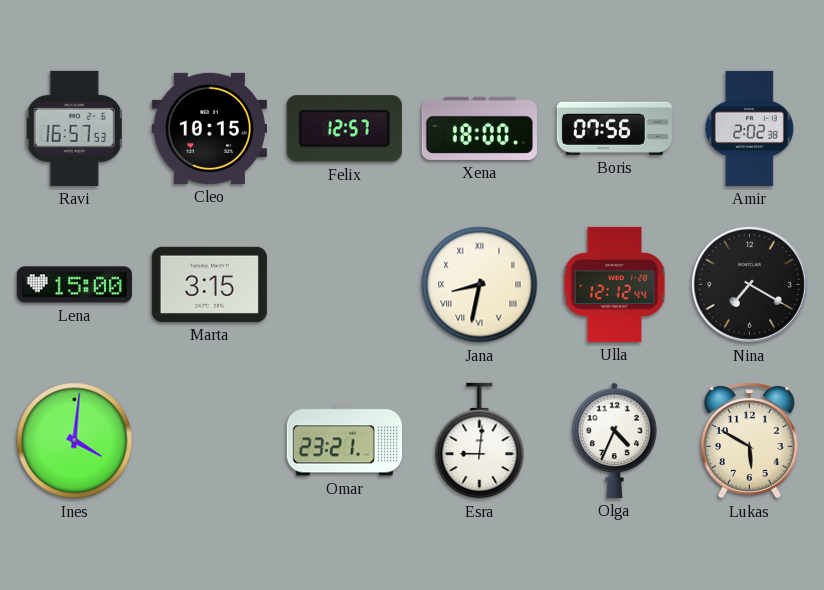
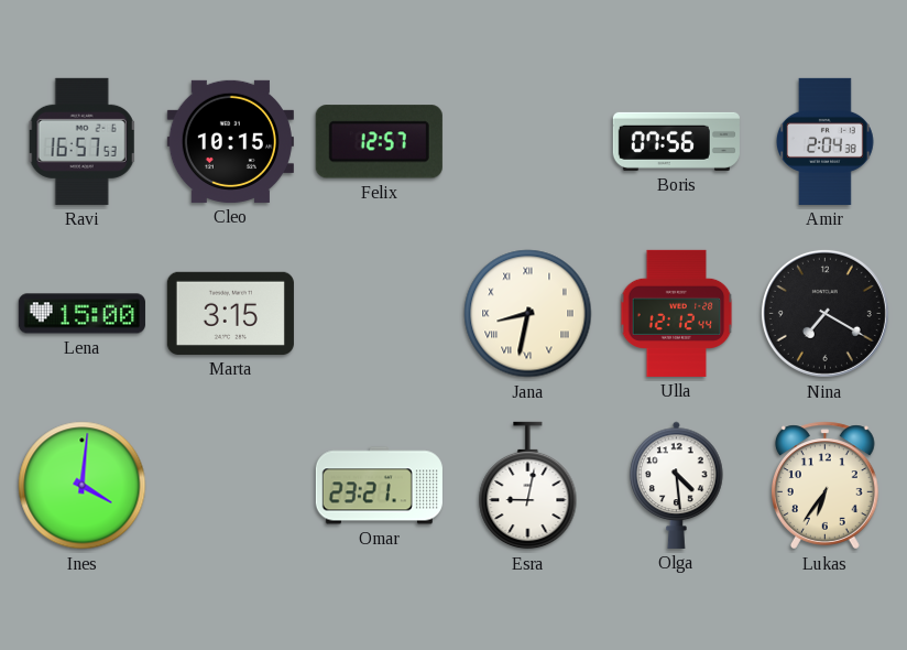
Xena: 18:00 -> none
Amir: 2:02 -> 2:04
Esra: 9:01 -> 9:02
Olga: 4:34 -> 4:29
Lukas: 5:50 -> 6:36
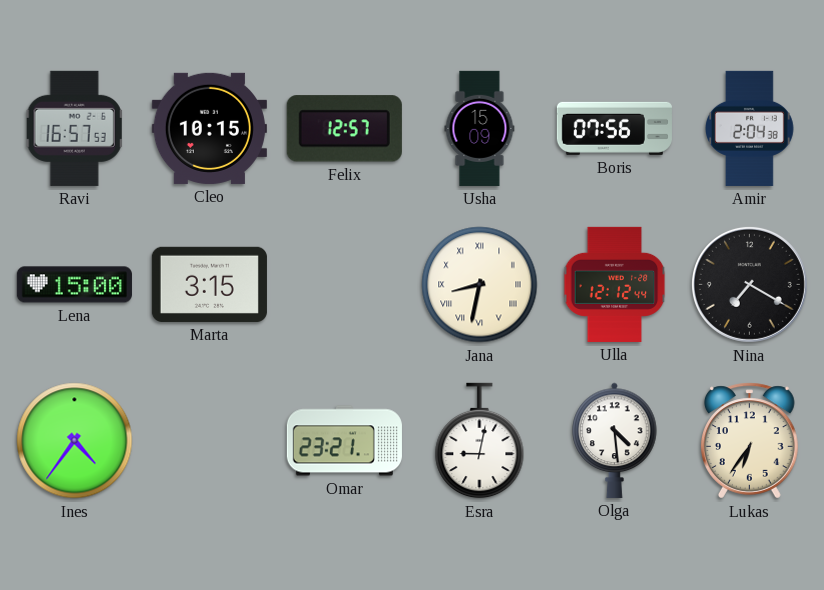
Usha: none -> 15:09
Ines: 4:01 -> 4:36
